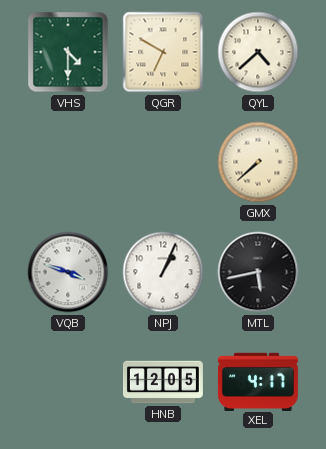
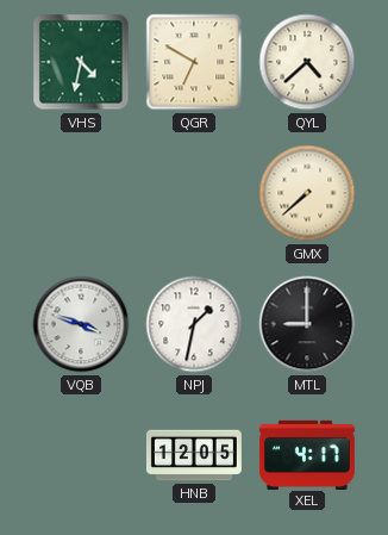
VHS: 4:30 -> 4:32
NPJ: 1:04 -> 1:32
MTL: 5:43 -> 9:00
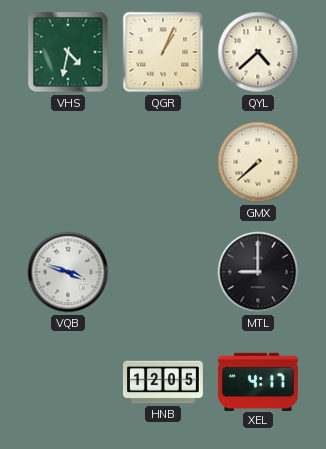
QGR: 6:50 -> 1:04
NPJ: 1:32 -> none
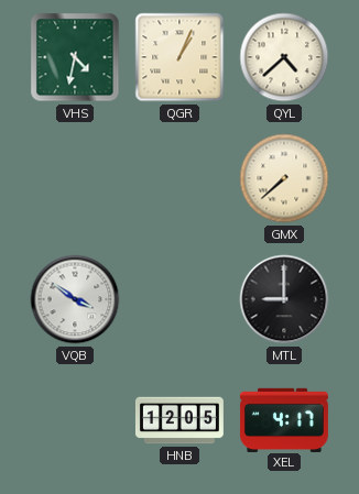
VQB: 3:48 -> 3:51
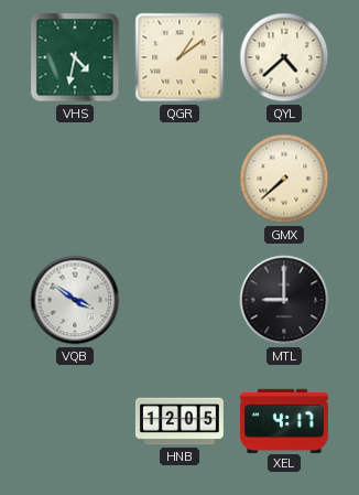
QGR: 1:04 -> 1:09
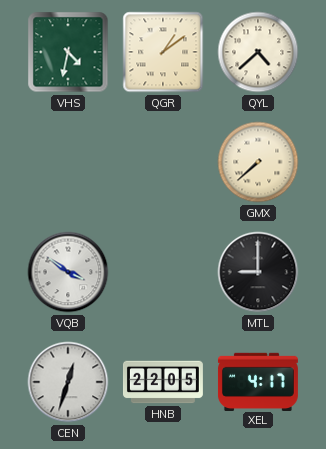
CEN: none -> 12:33
HNB: 12:05 -> 22:05
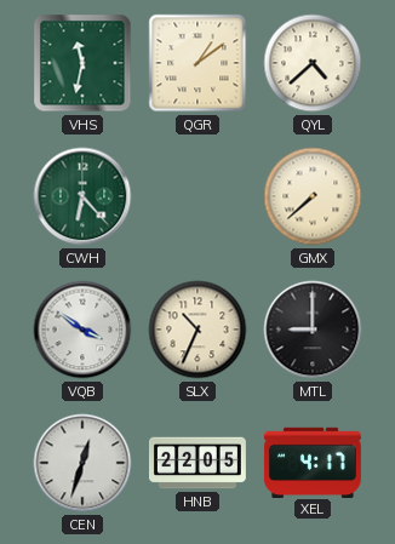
VHS: 4:32 -> 11:32
CWH: none -> 6:23
SLX: none -> 10:34
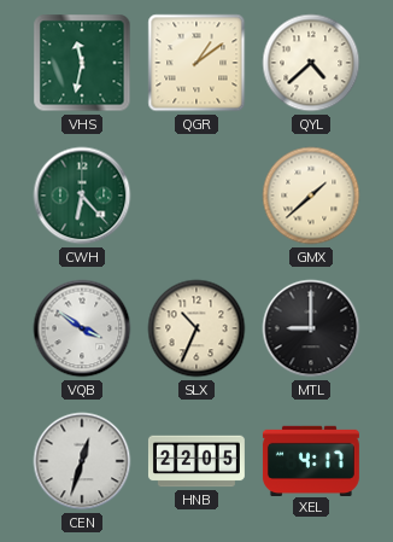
GMX: 7:38 -> 1:38
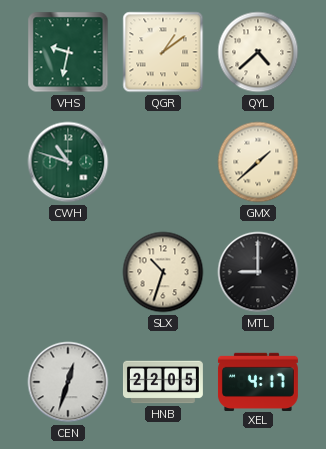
VHS: 11:32 -> 9:32
CWH: 6:23 -> 10:48
VQB: 3:51 -> none
SLX: 10:34 -> 10:33
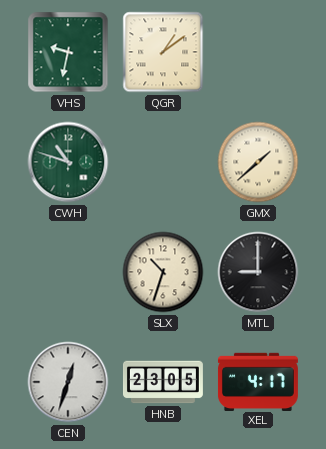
QYL: 4:38 -> none
HNB: 22:05 -> 23:05
